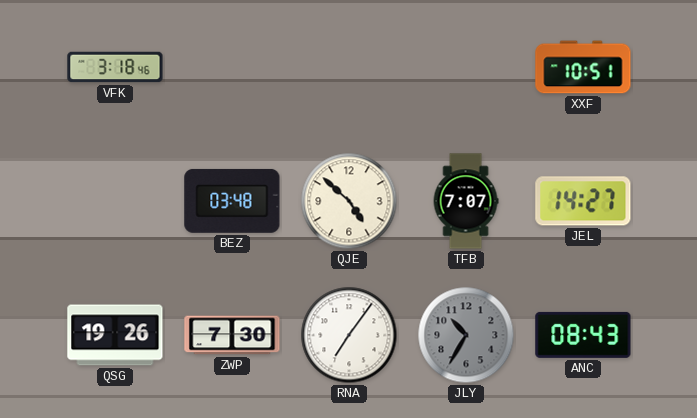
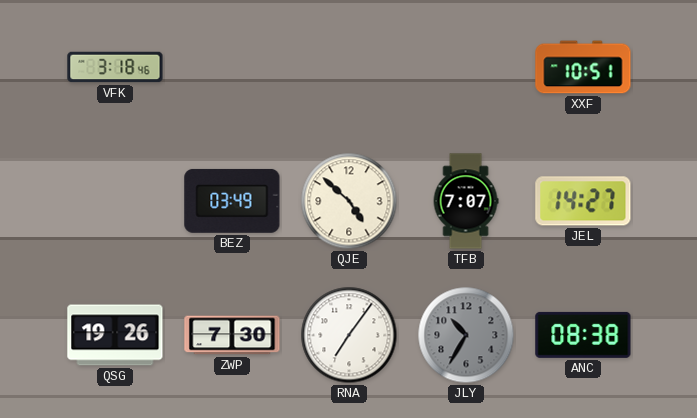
BEZ: 03:48 -> 03:49
ANC: 08:43 -> 08:38
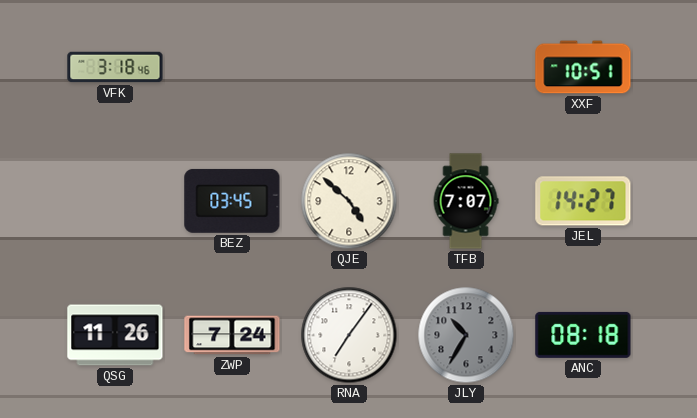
BEZ: 03:49 -> 03:45
QSG: 19:26 -> 11:26
ZWP: 7:30 -> 7:24
ANC: 08:38 -> 08:18
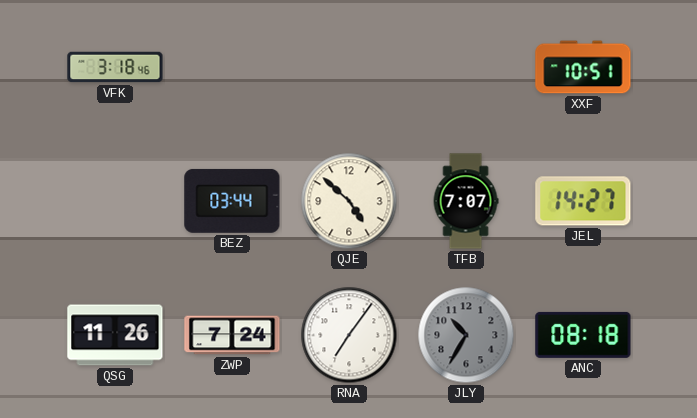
BEZ: 03:45 -> 03:44
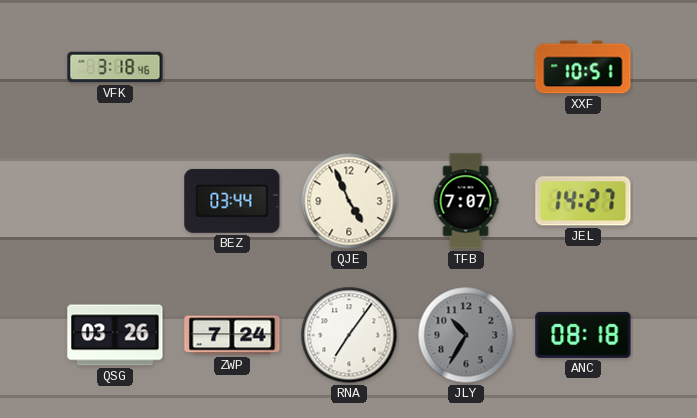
QJE: 4:52 -> 4:56
QSG: 11:26 -> 03:26
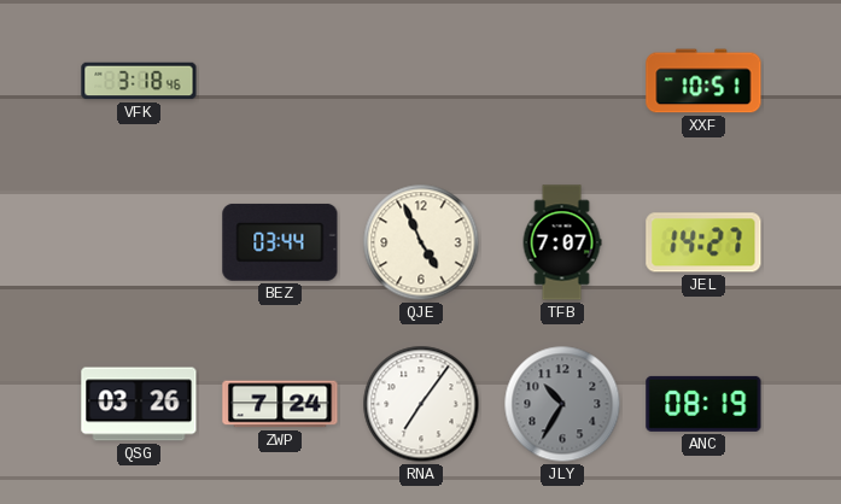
ANC: 08:18 -> 08:19
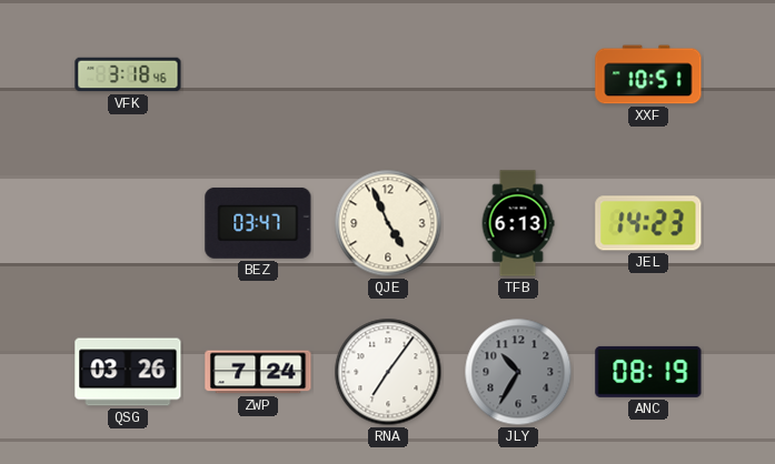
BEZ: 03:44 -> 03:47
TFB: 7:07 -> 6:13
JEL: 14:27 -> 14:23
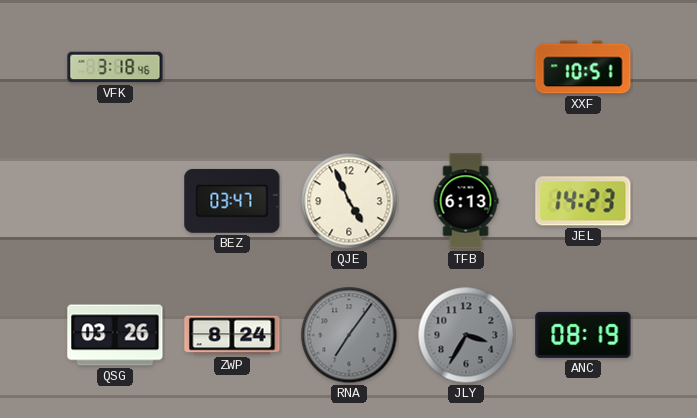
ZWP: 7:24 -> 8:24
RNA dial: white -> grey
JLY: 10:35 -> 3:35
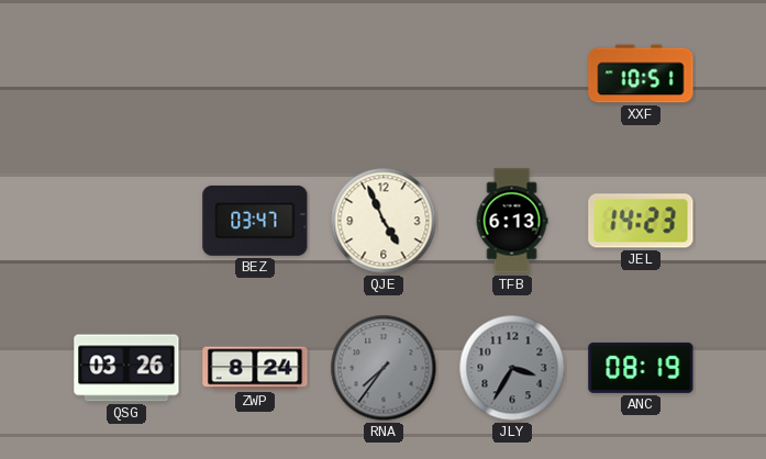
VFK: 3:18 -> none
RNA: 7:06 -> 7:36
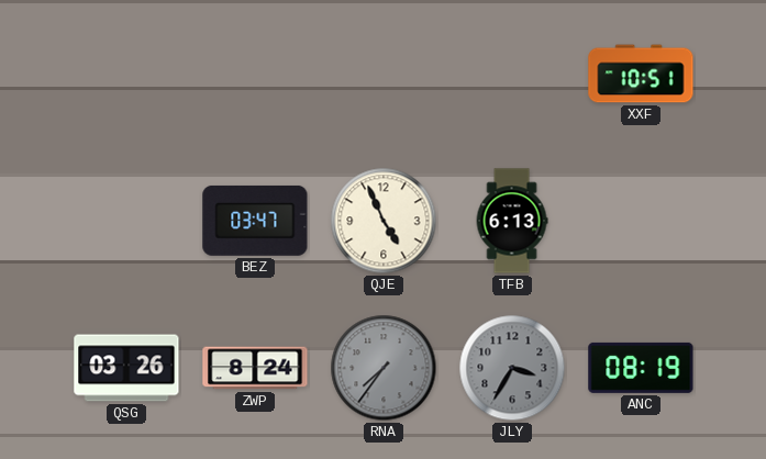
JEL: 14:23 -> none
